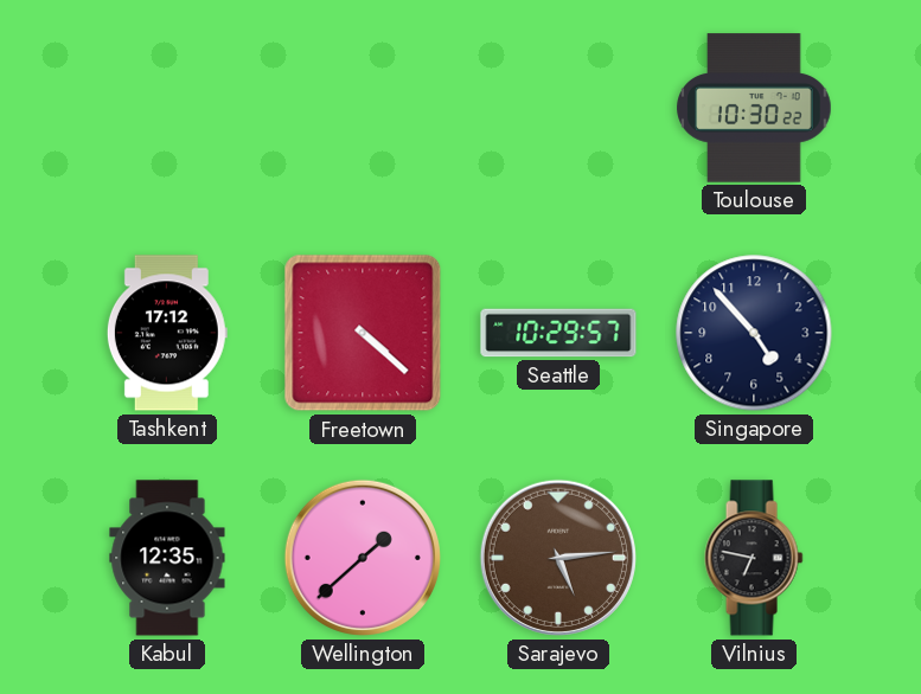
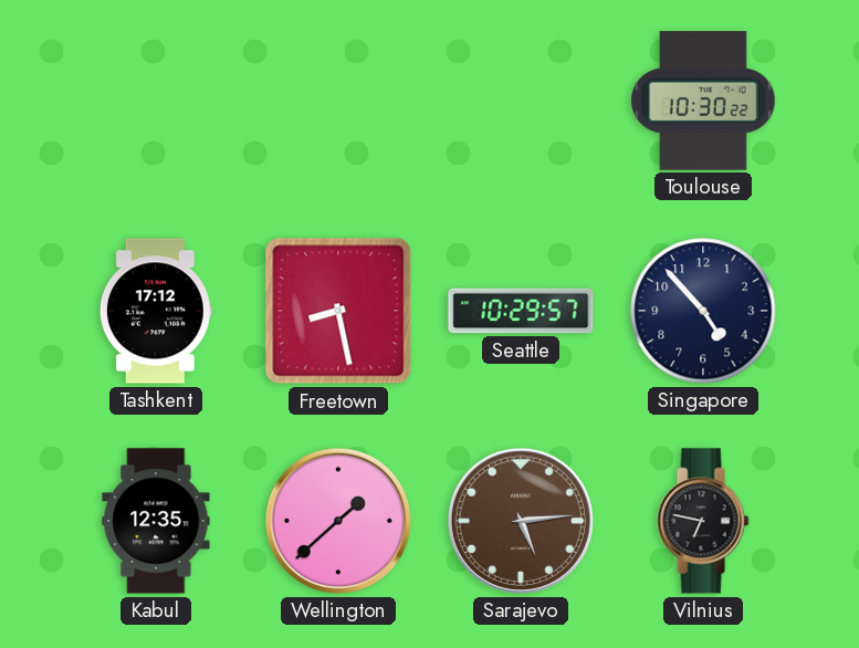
Freetown: 4:22 -> 8:28
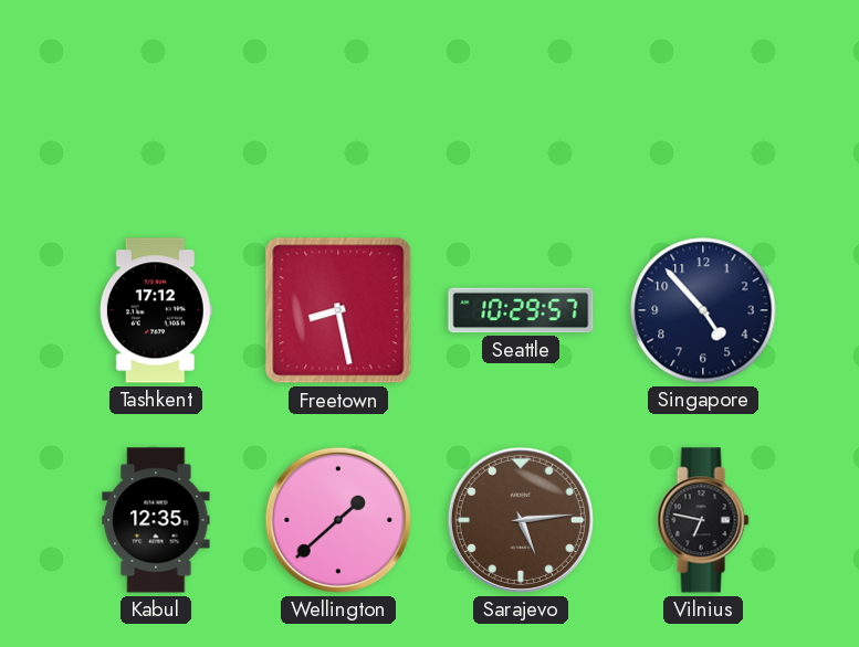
Toulouse: 10:30 -> none
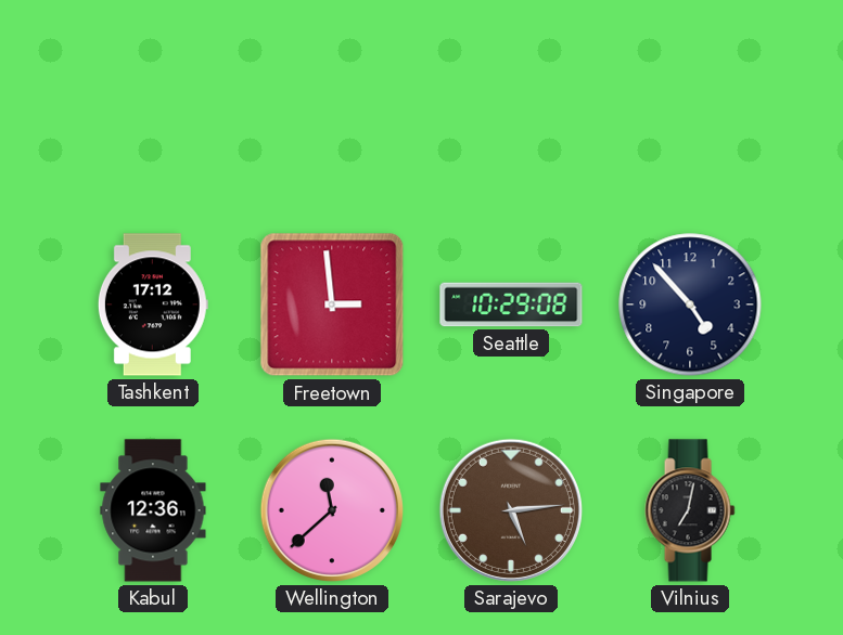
Freetown: 8:28 -> 2:59
Seattle: 10:29:57 -> 10:29:08
Kabul: 12:35 -> 12:36
Wellington: 1:38 -> 11:38
Vilnius: 6:47 -> 7:02
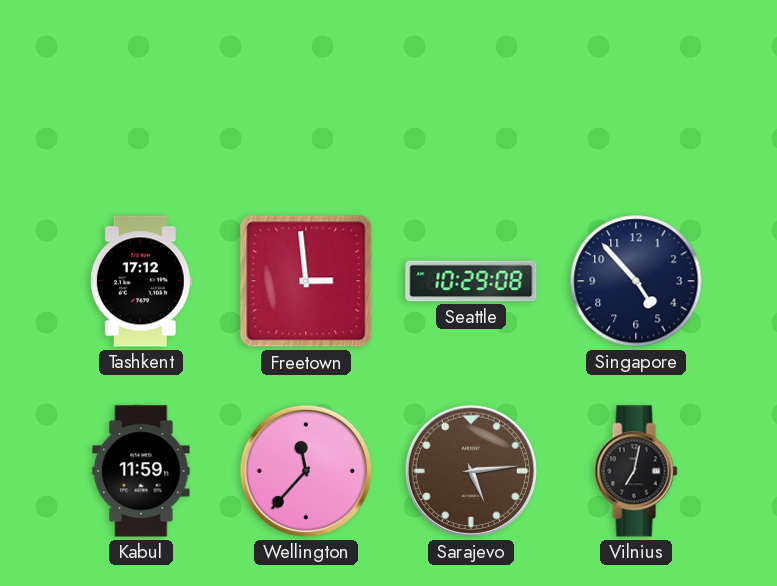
Kabul: 12:36 -> 11:59
Wellington: 11:38 -> 11:37
